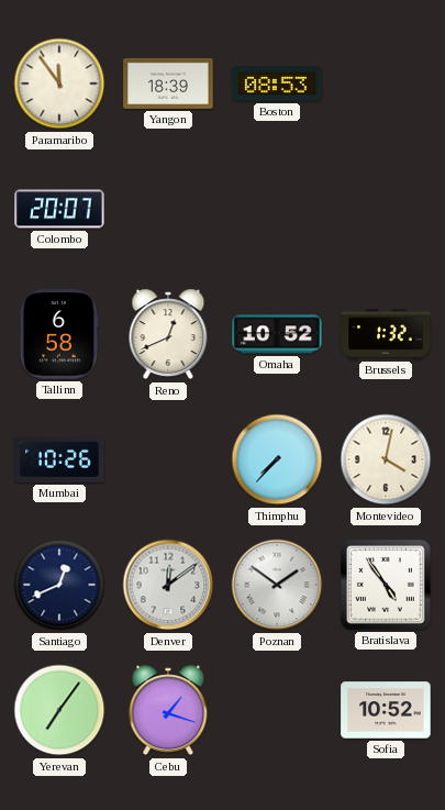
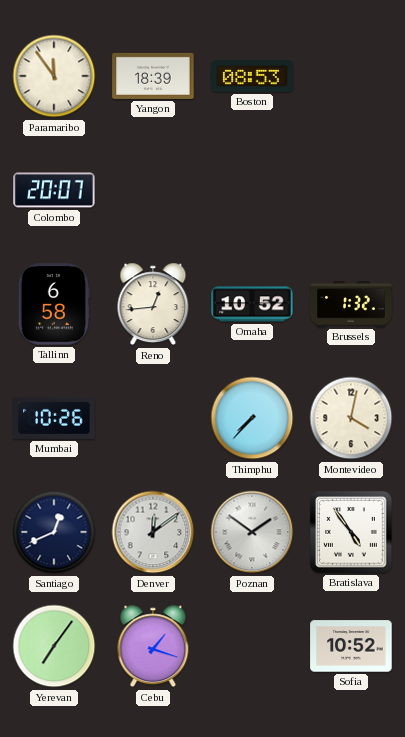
Reno: 12:41 -> 12:44
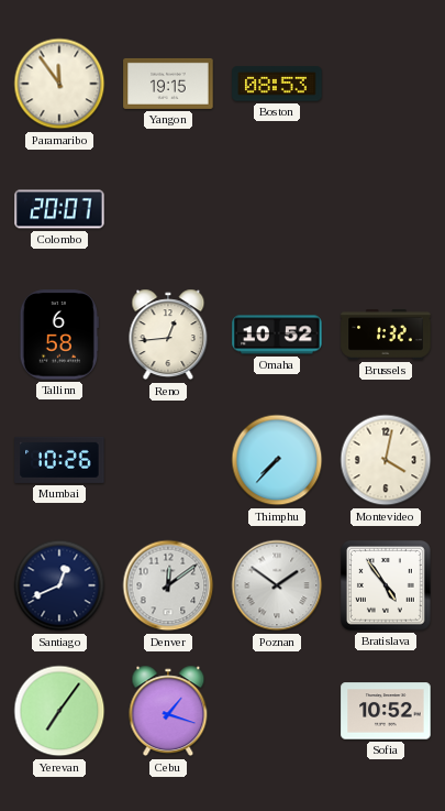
Yangon: 18:39 -> 19:15
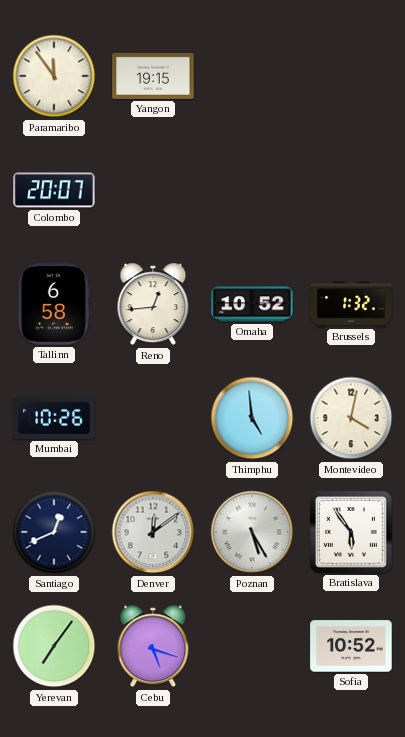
Boston: 08:53 -> none
Thimphu: 7:37 -> 4:59
Poznan: 1:51 -> 5:25
Bratislava: 4:54 -> 5:54
Cebu: 1:18 -> 5:18
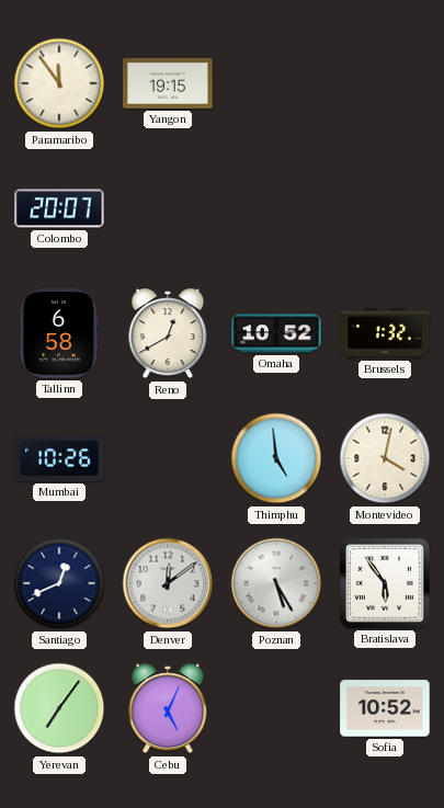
Reno: 12:44 -> 12:40
Cebu: 5:18 -> 5:04
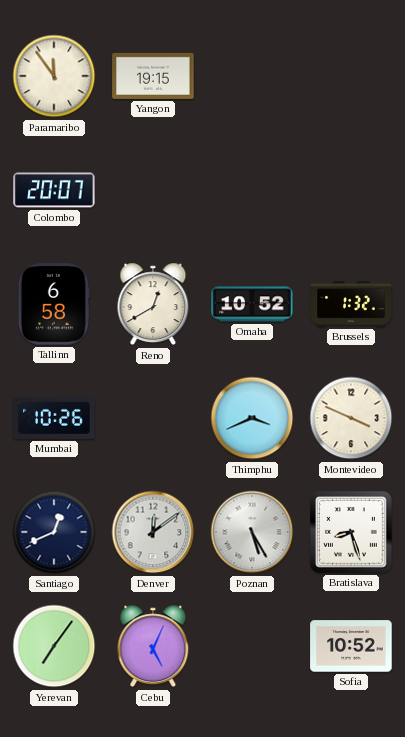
Thimphu: 4:59 -> 3:41
Montevideo: 4:02 -> 3:49
Bratislava: 5:54 -> 8:27
